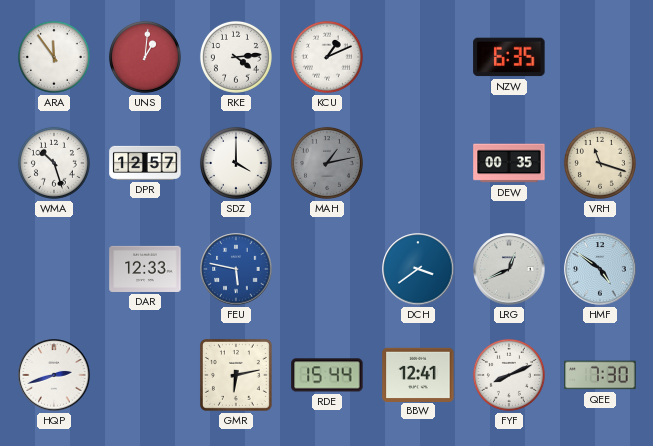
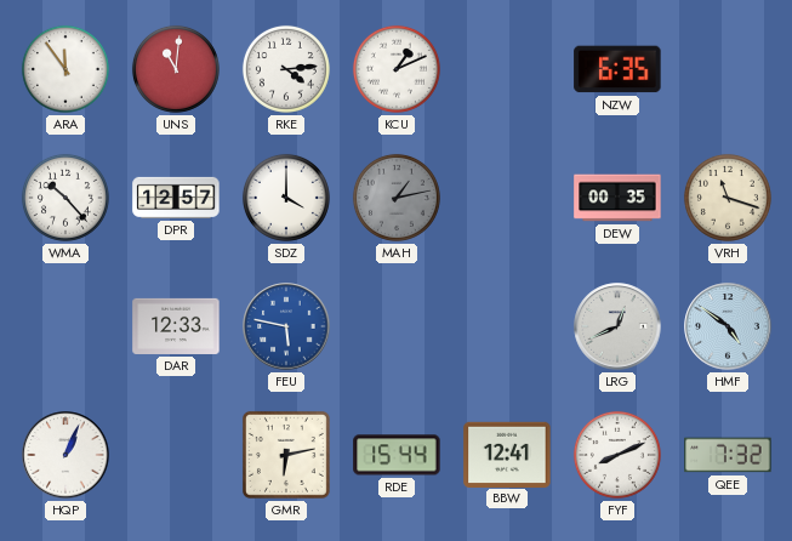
UNS: 1:01 -> 11:01
WMA: 10:27 -> 10:23
DCH: 3:39 -> none
HQP: 2:42 -> 1:04
QEE: 7:30 -> 7:32
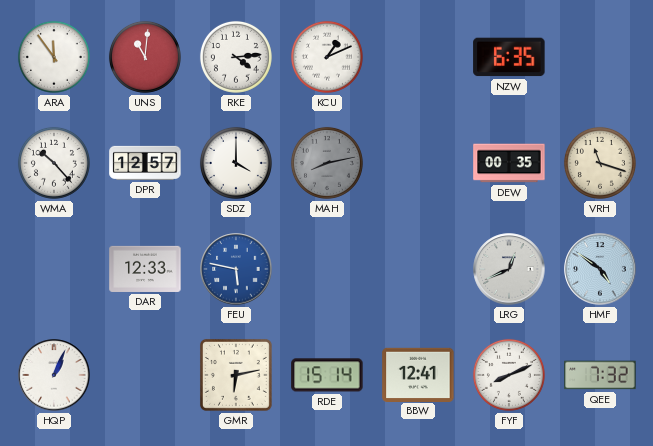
MAH: 1:13 -> 8:13
RDE: 15:44 -> 15:14
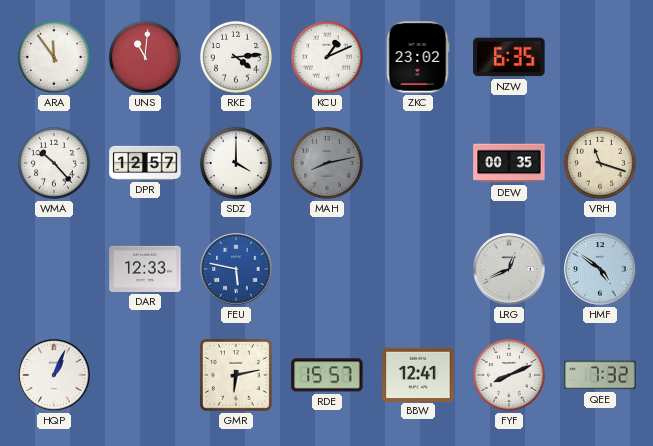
ZKC: none -> 23:02
RDE: 15:14 -> 15:57
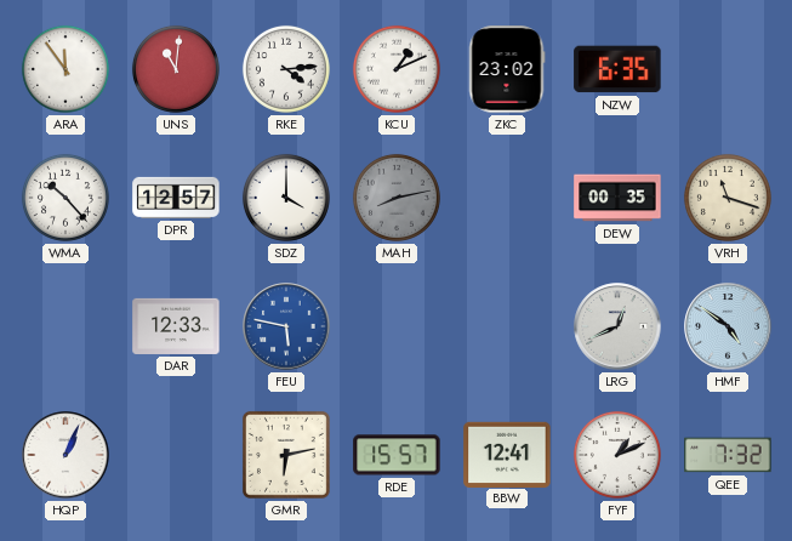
FYF: 8:11 -> 1:11
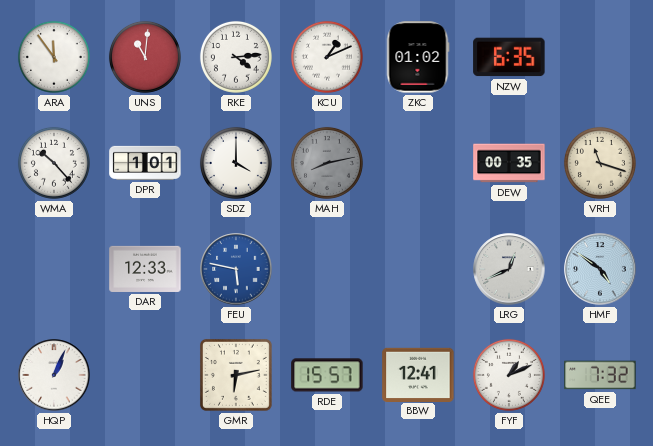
ZKC: 23:02 -> 01:02
DPR: 12:57 -> 1:01
